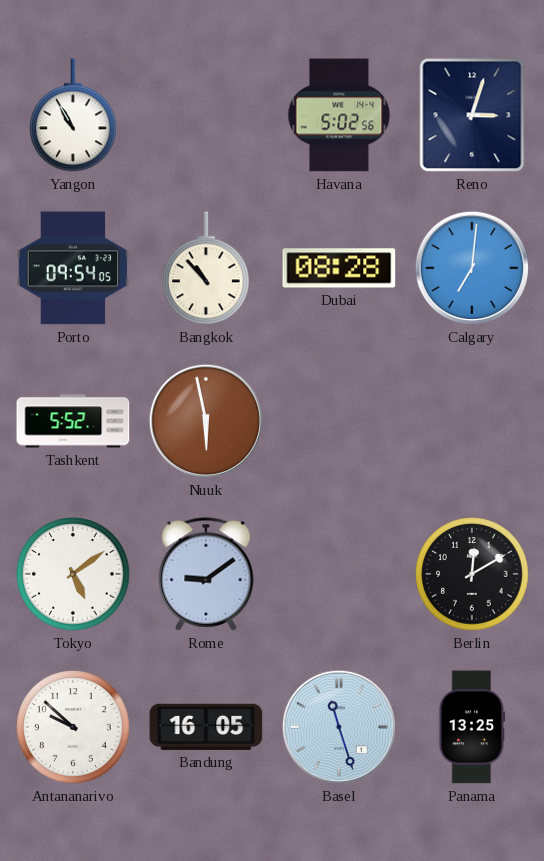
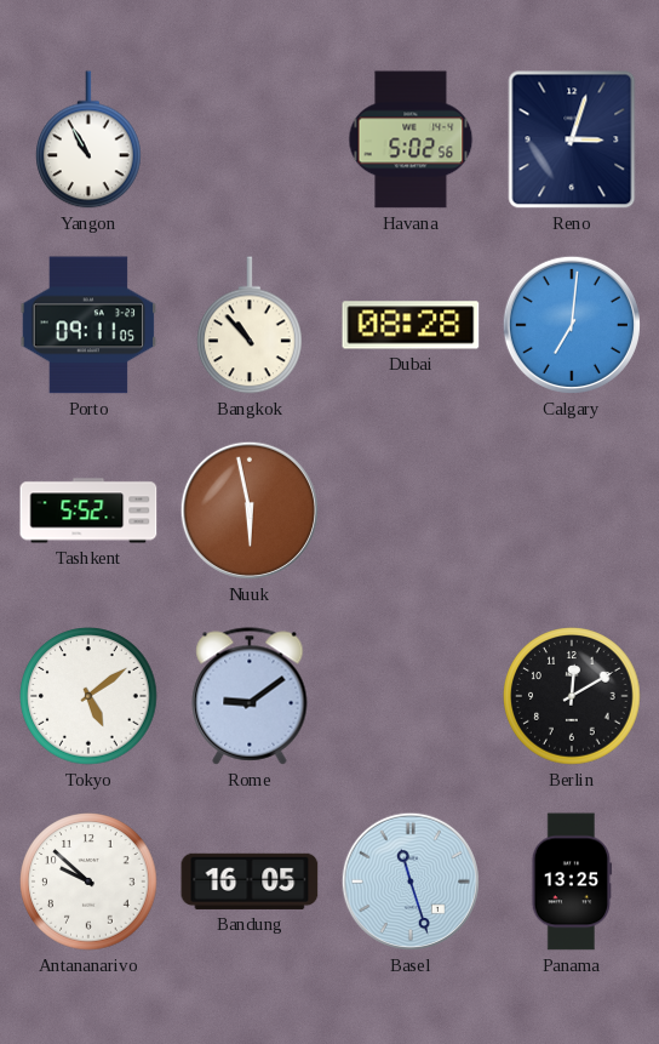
Porto: 09:54 -> 09:11
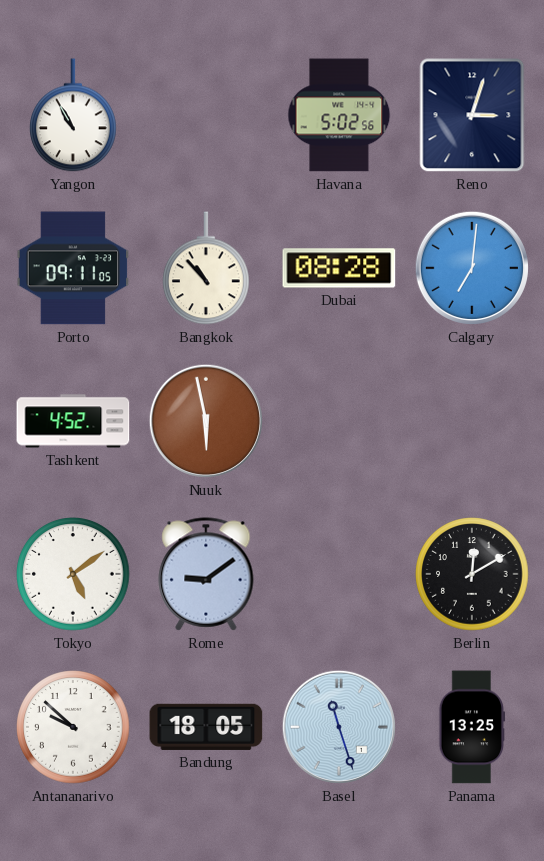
Tashkent: 5:52 -> 4:52
Bandung: 16:05 -> 18:05
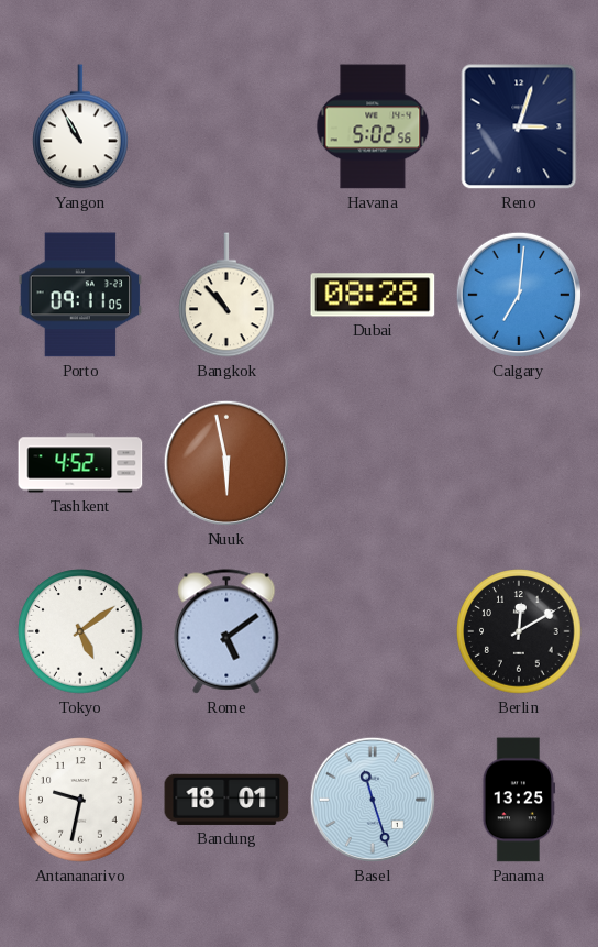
Rome: 9:09 -> 5:09
Antananarivo: 9:52 -> 9:32
Bandung: 18:05 -> 18:01
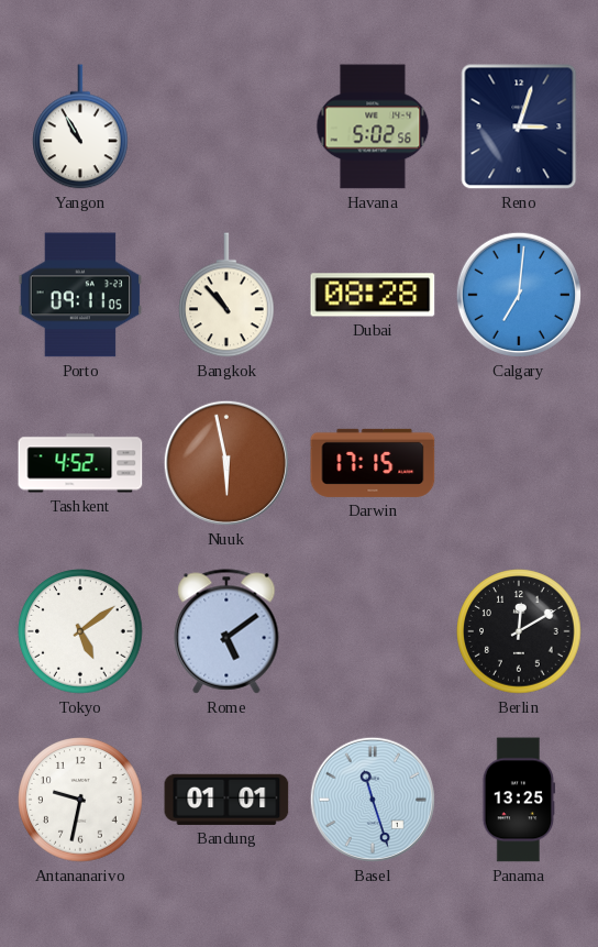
Darwin: none -> 17:15
Bandung: 18:01 -> 01:01
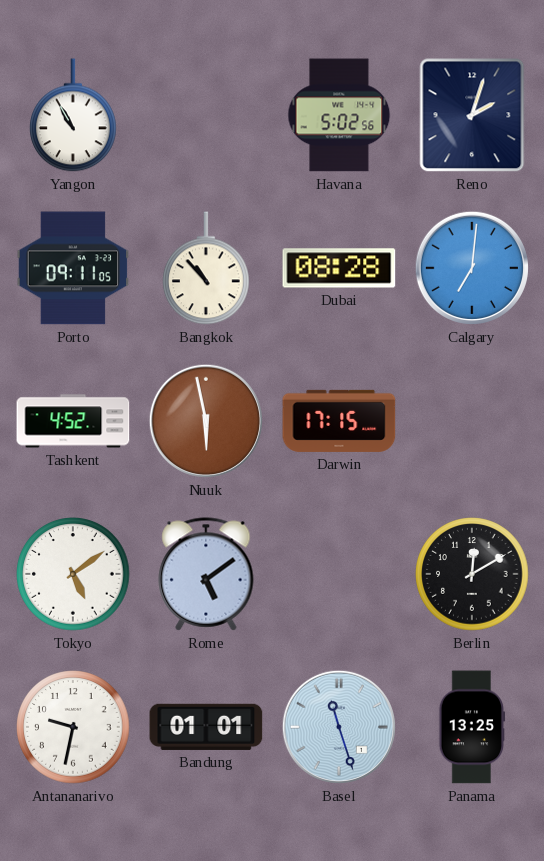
Reno: 3:03 -> 2:03
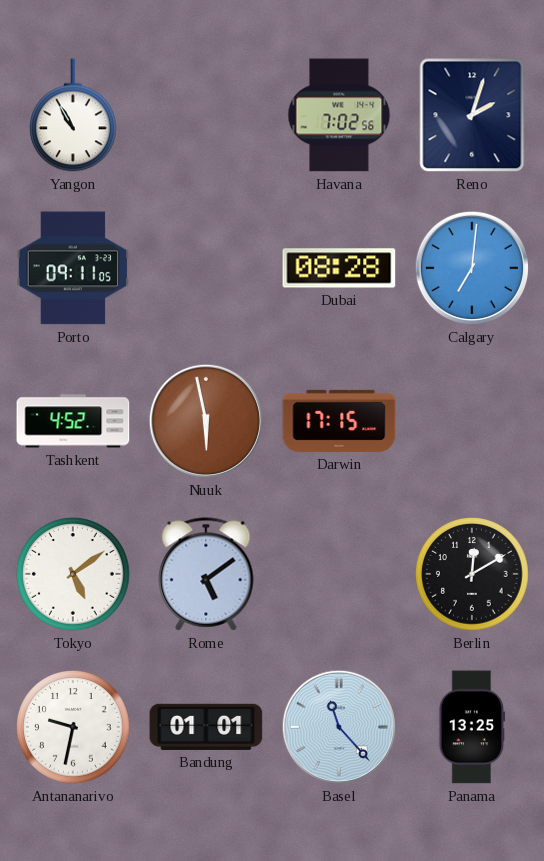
Havana: 5:02 -> 7:02
Bangkok: 10:53 -> none
Basel: 11:27 -> 11:23
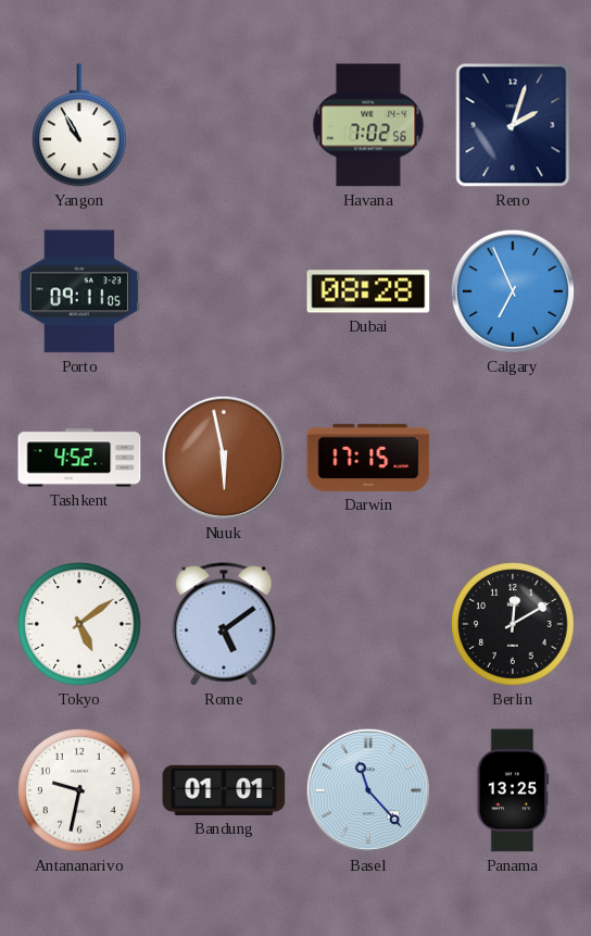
Calgary: 7:01 -> 6:56
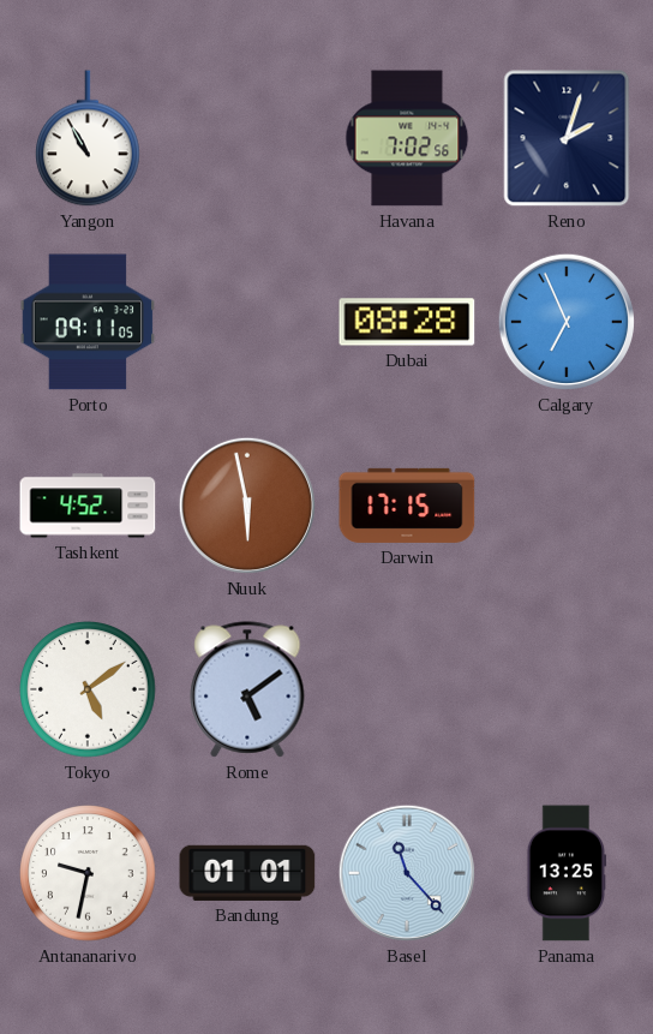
Berlin: 12:10 -> none
